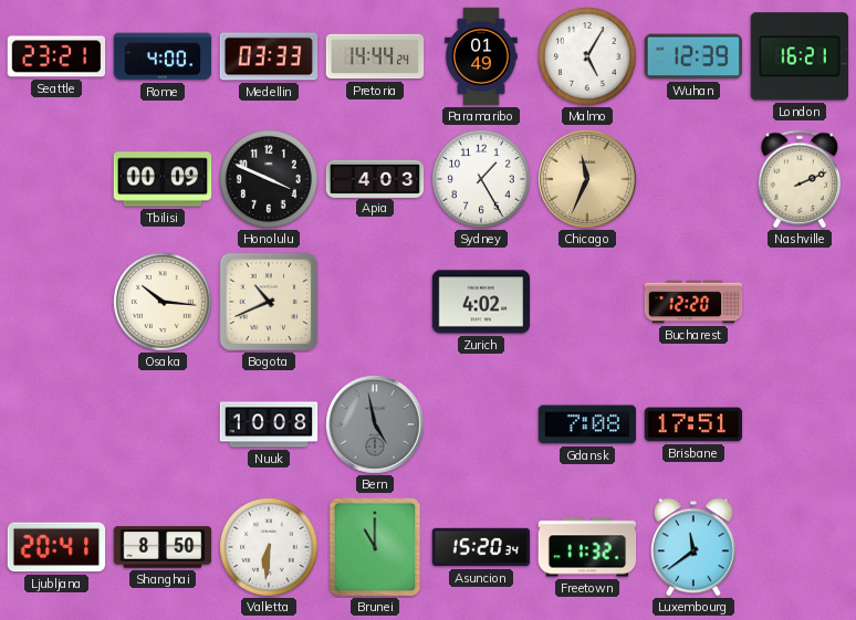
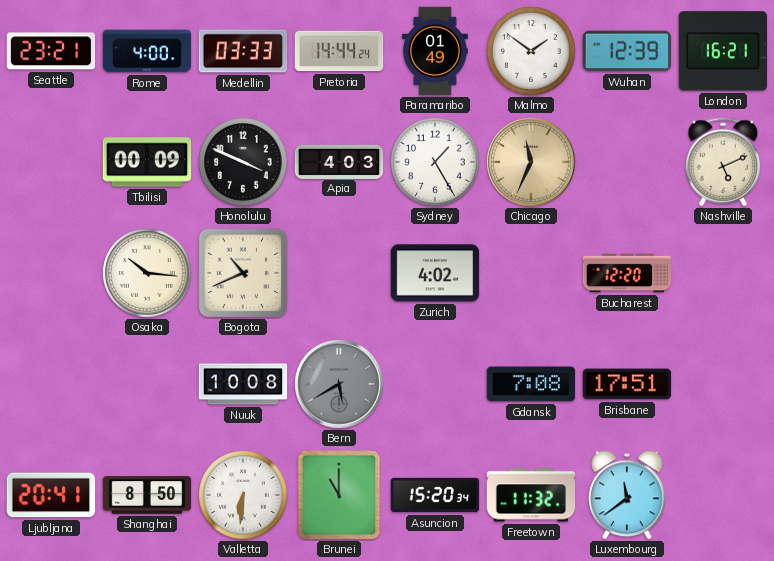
Malmo: 5:05 -> 1:51
Nashville: 2:11 -> 5:11
Bern: 4:58 -> 5:40
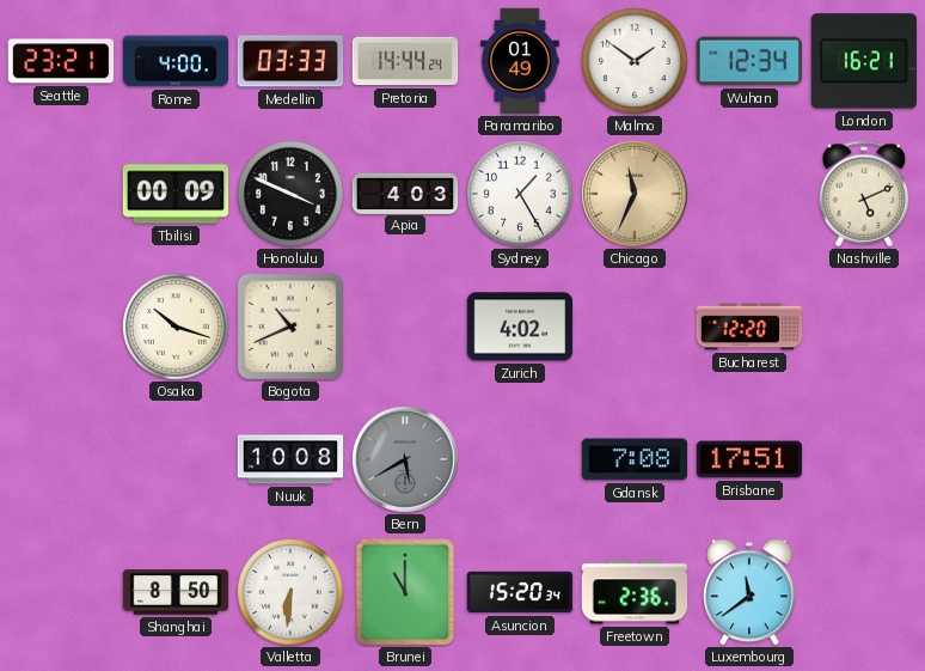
Wuhan: 12:39 -> 12:34
Osaka: 10:16 -> 10:18
Ljubljana: 20:41 -> none
Freetown: 11:32 -> 2:36
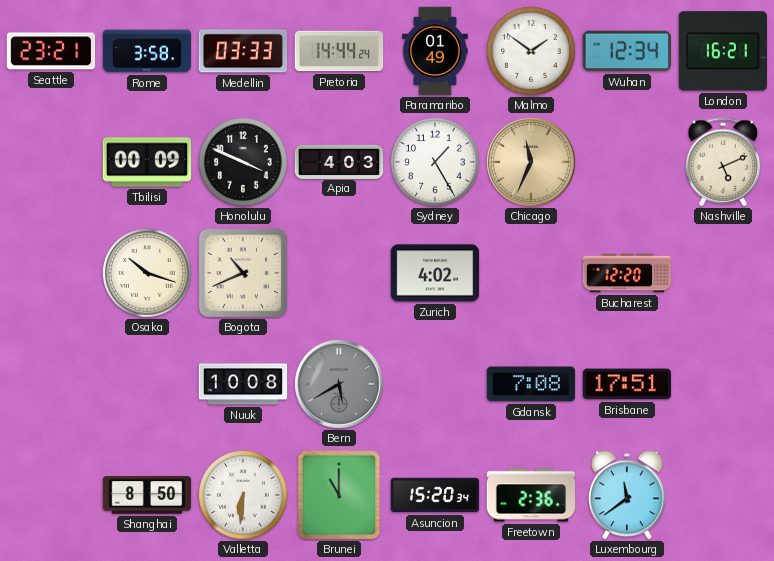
Rome: 4:00 -> 3:58
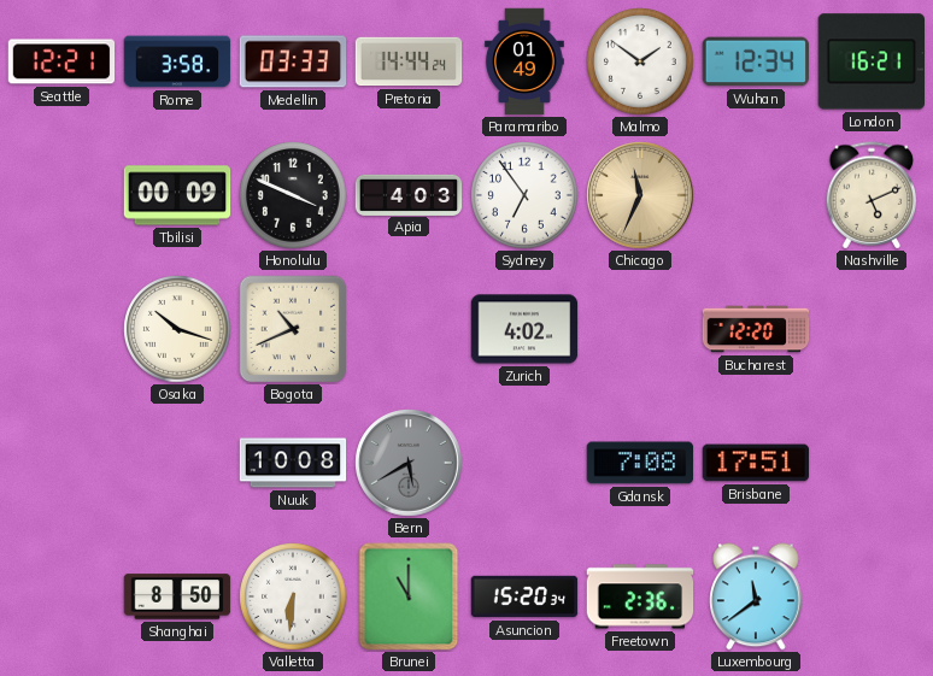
Seattle: 23:21 -> 12:21
Sydney: 1:25 -> 6:54
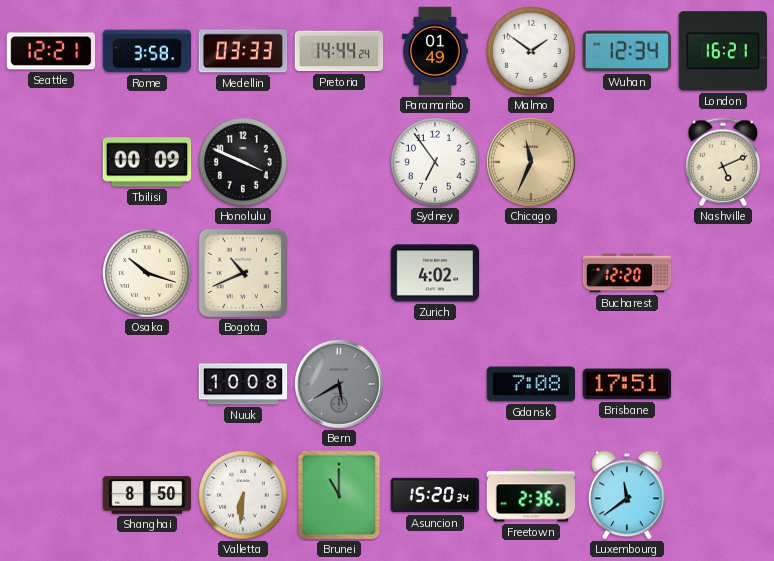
Apia: 4:03 -> none
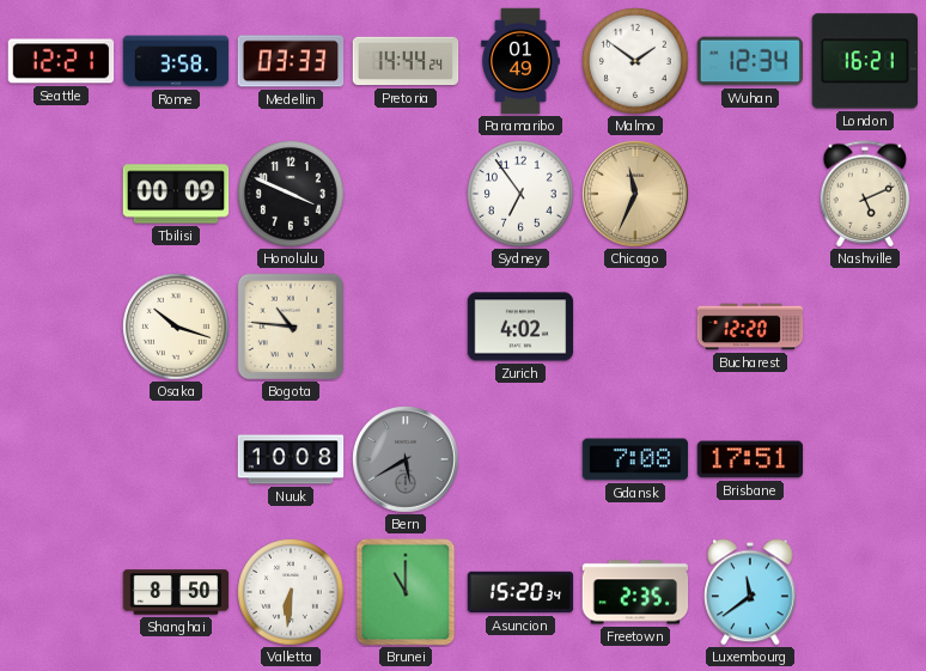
Bogota: 10:41 -> 10:46
Freetown: 2:36 -> 2:35
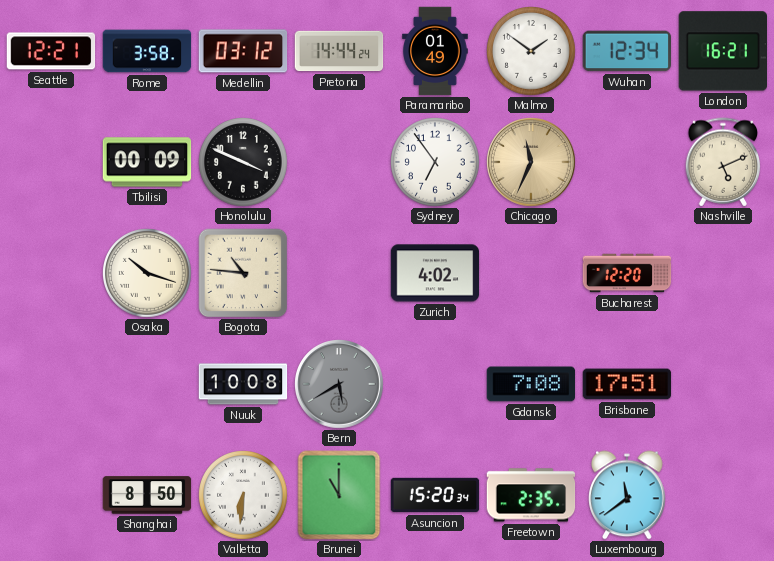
Medellin: 03:33 -> 03:12
